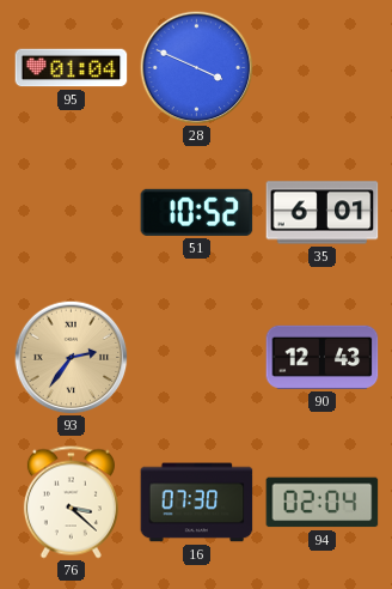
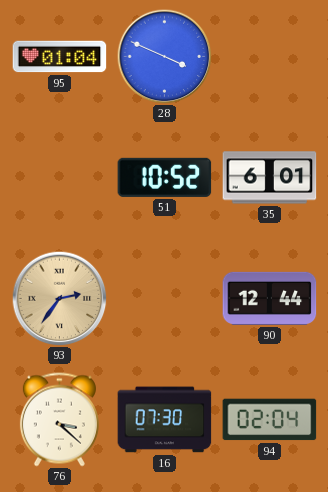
90: 12:43 -> 12:44
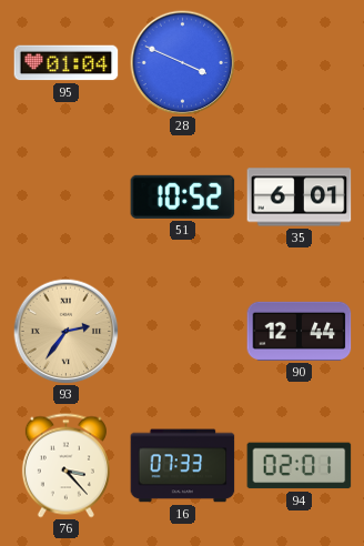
76: 3:22 -> 3:23
16: 07:30 -> 07:33
94: 02:04 -> 02:01
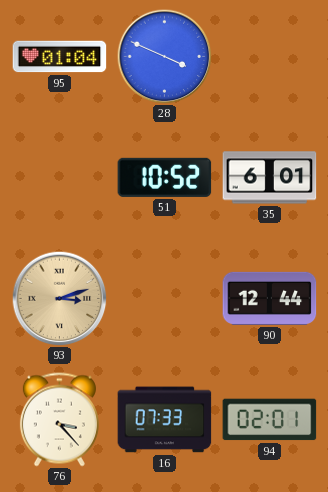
93: 2:36 -> 3:12
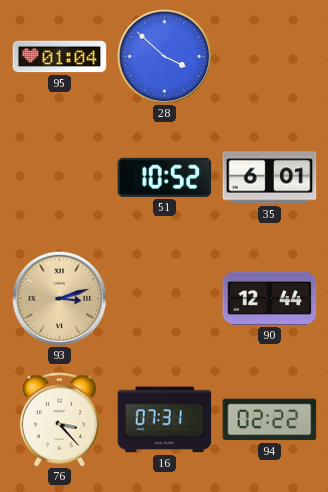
28: 3:49 -> 3:52
16: 07:33 -> 07:31
94: 02:01 -> 02:22
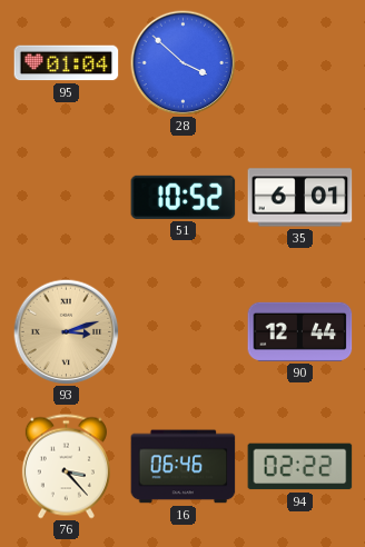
16: 07:31 -> 06:46
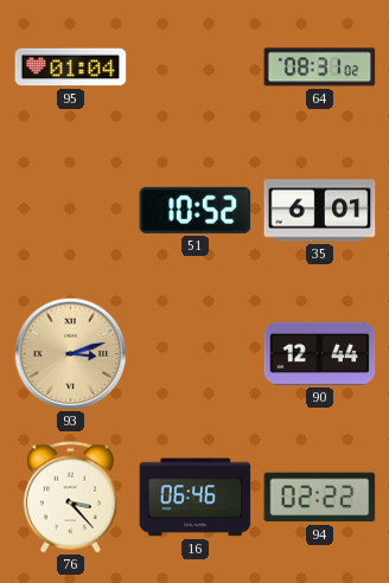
28: 3:52 -> none
64: none -> 08:31
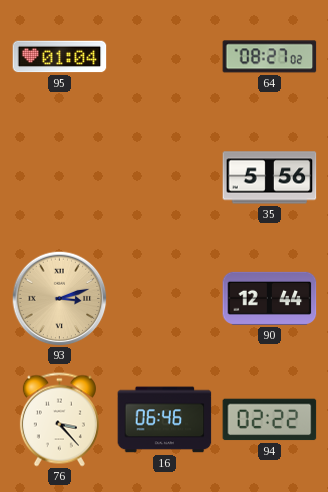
64: 08:31 -> 08:27
51: 10:52 -> none
35: 6:01 -> 5:56
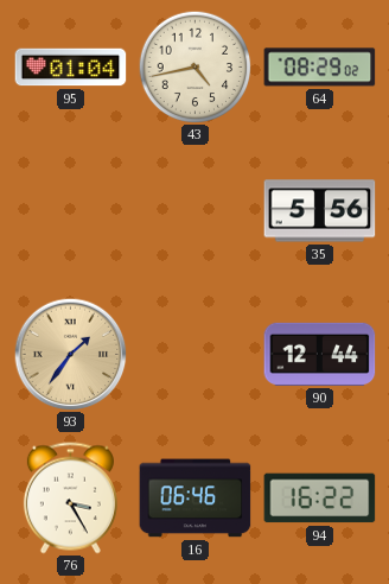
43: none -> 4:43
64: 08:27 -> 08:29
93: 3:12 -> 1:36
76: 3:23 -> 3:25
94: 02:22 -> 16:22
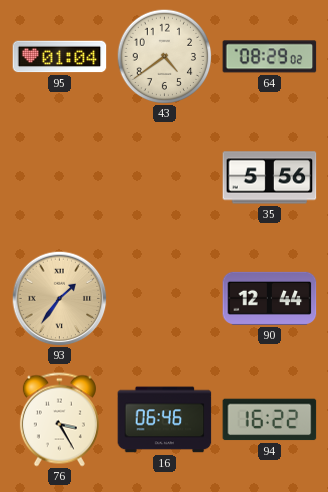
43: 4:43 -> 4:39
